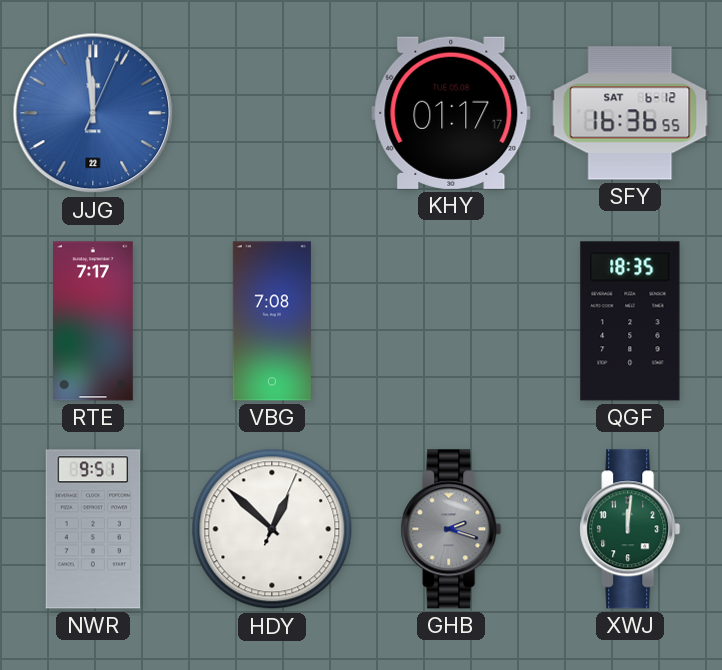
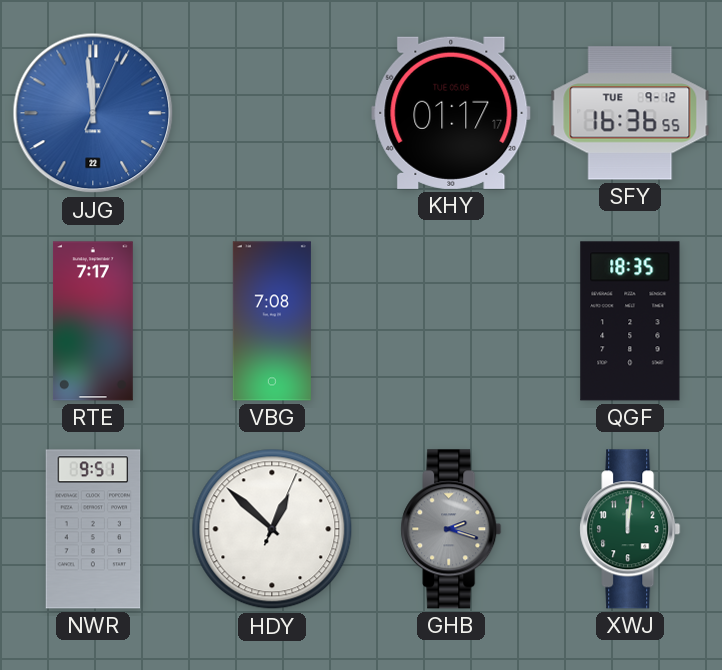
SFY date: SAT 6-12 -> TUE 9-12
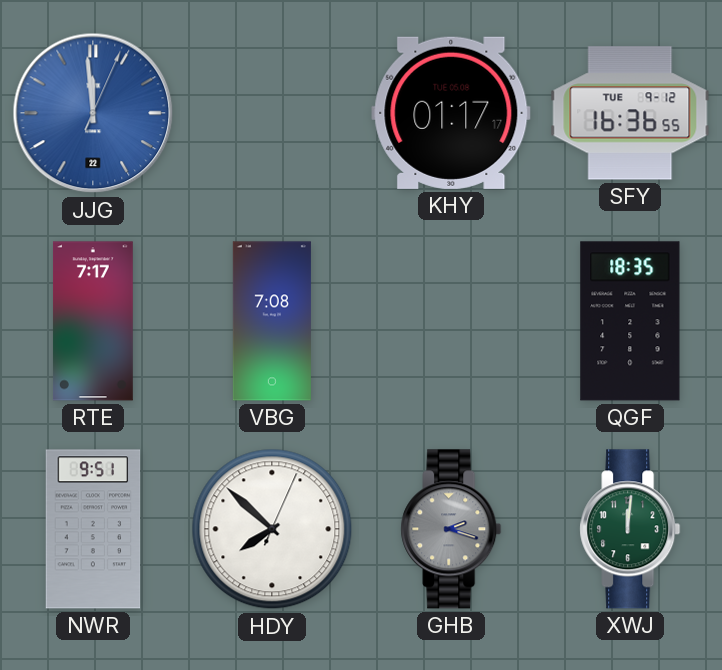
HDY: 12:52 -> 7:52
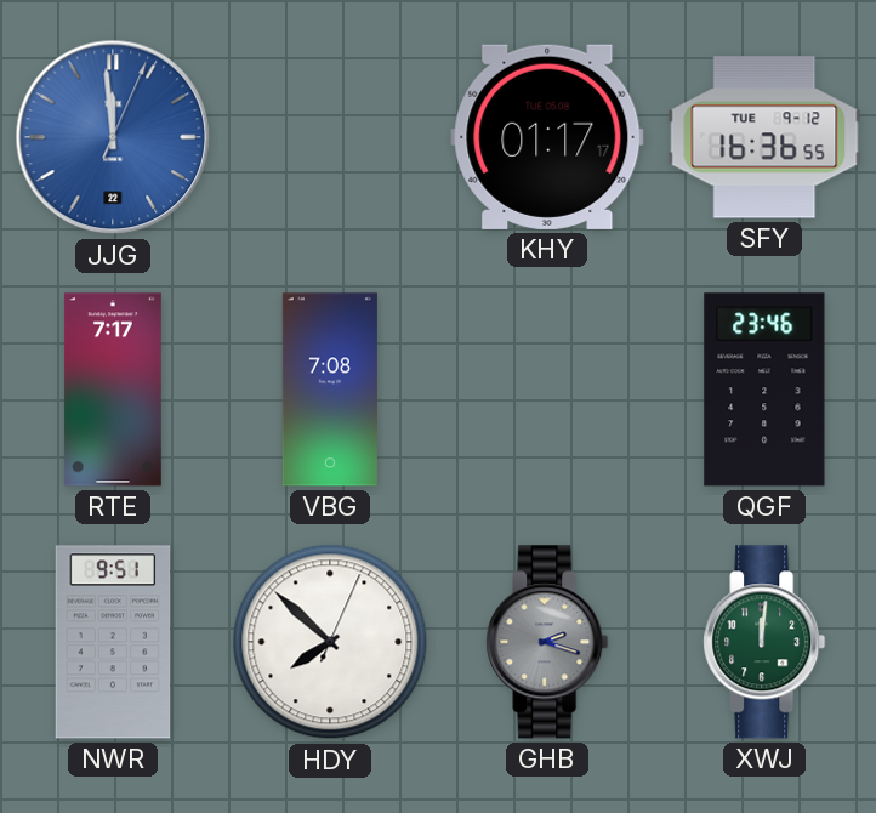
QGF: 18:35 -> 23:46
